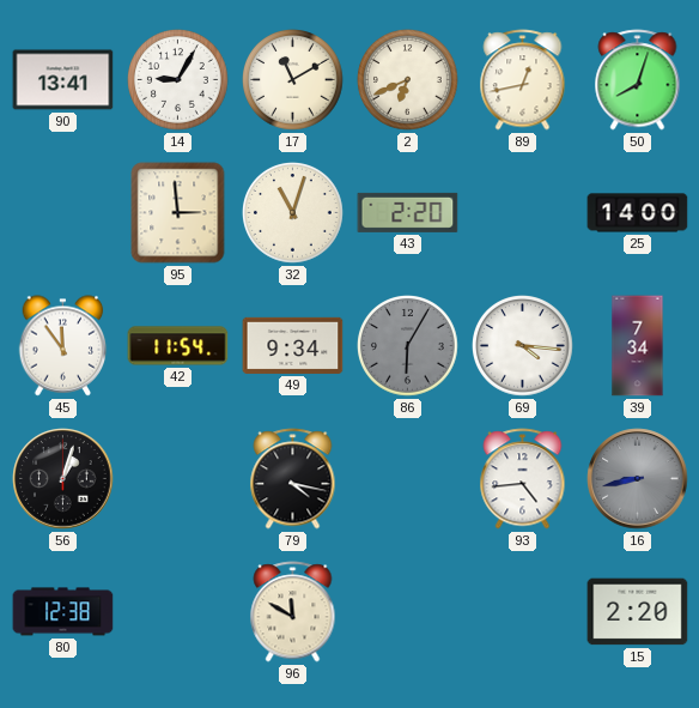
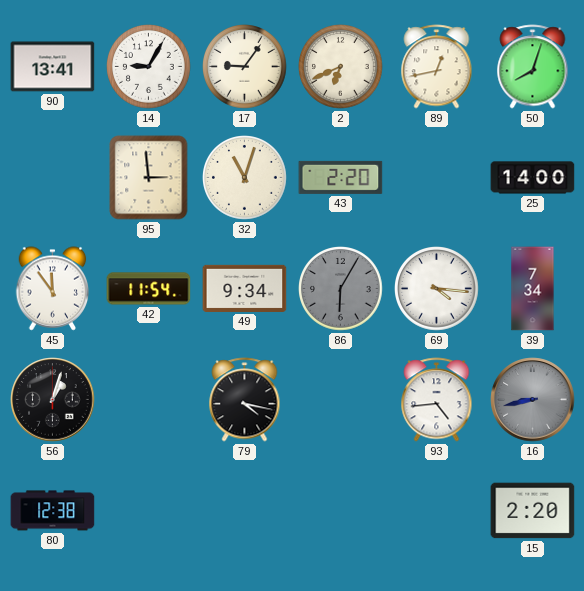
17: 11:10 -> 9:06
96: 11:50 -> none
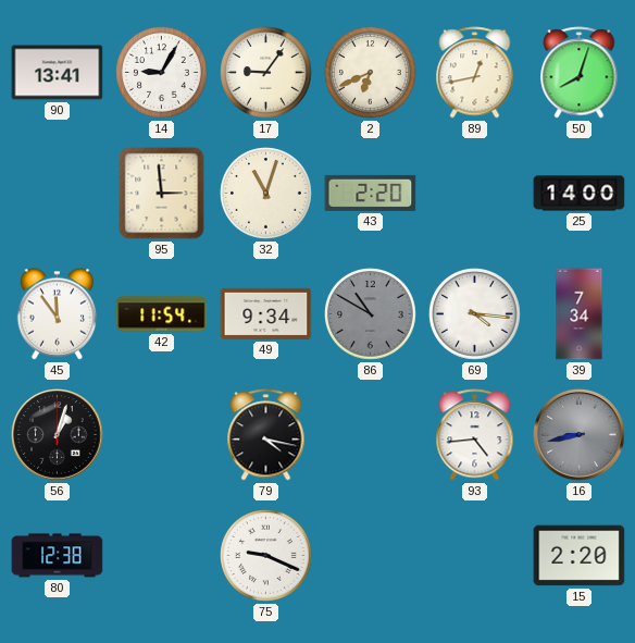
86: 6:05 -> 10:50
75: none -> 9:19
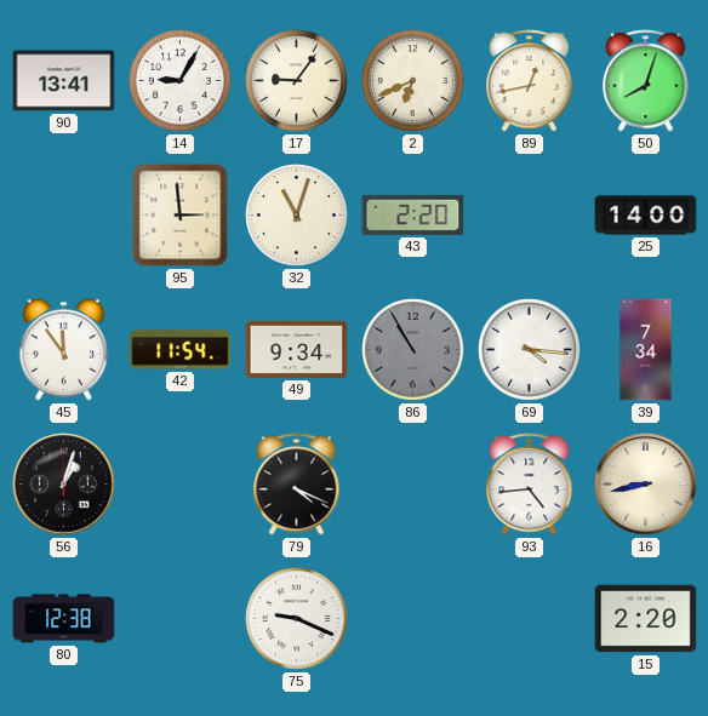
86: 10:50 -> 10:55
79: 4:17 -> 4:19
16 dial: grey -> cream
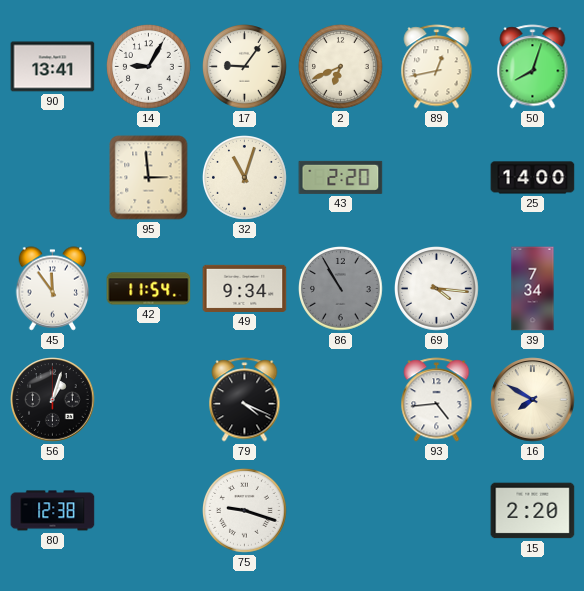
16: 8:43 -> 7:50
75: 9:19 -> 9:18
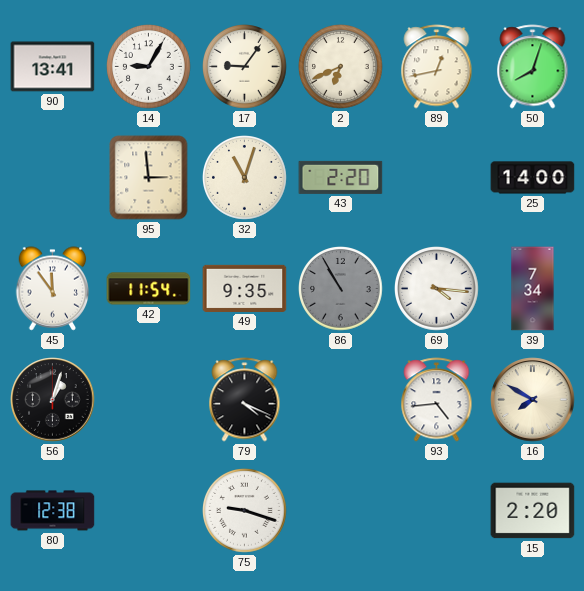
49: 9:34 -> 9:35
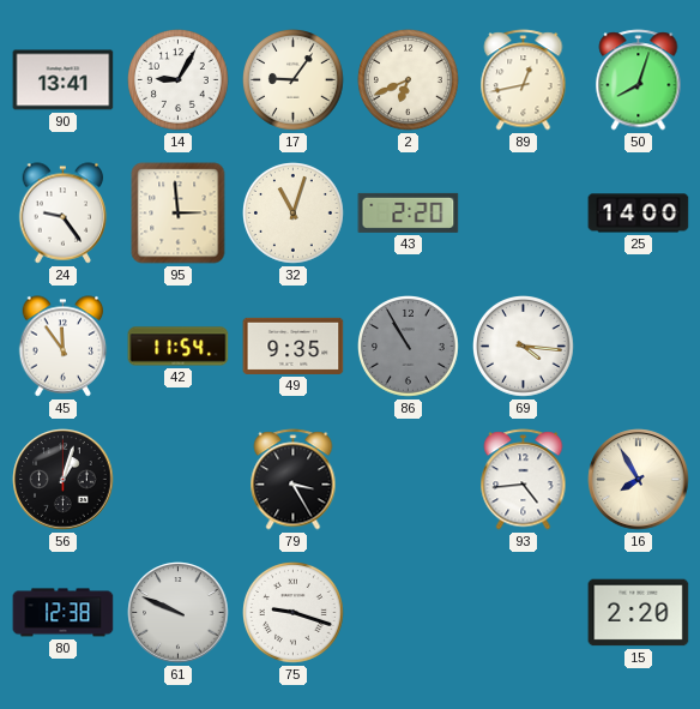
24: none -> 9:24
39: 7:34 -> none
79: 4:19 -> 3:25
16: 7:50 -> 7:55
61: none -> 9:49
